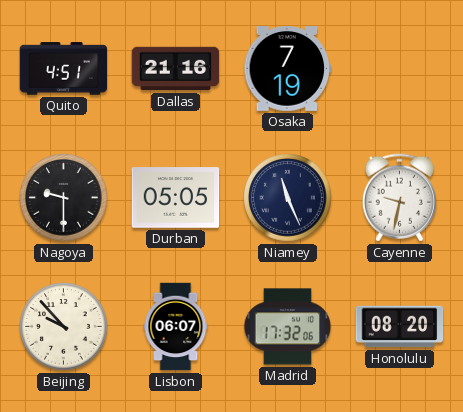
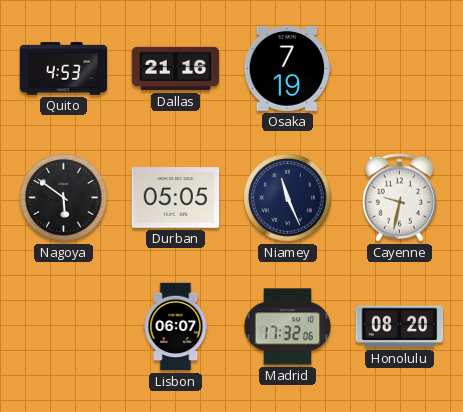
Quito: 4:51 -> 4:53
Nagoya: 9:30 -> 5:51
Beijing: 9:53 -> none
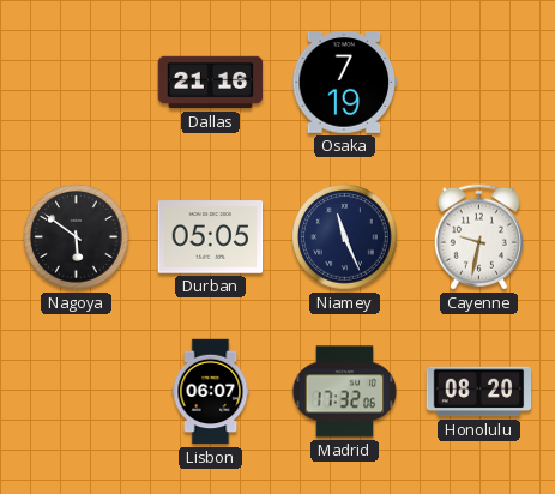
Quito: 4:53 -> none
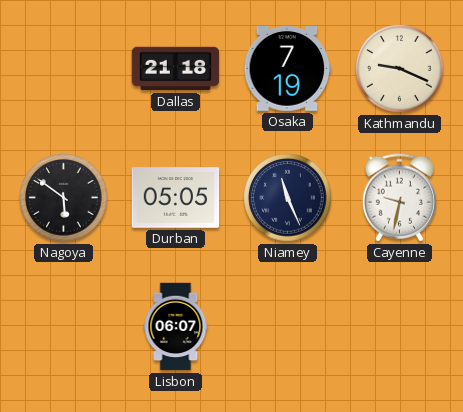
Dallas: 21:16 -> 21:18
Kathmandu: none -> 9:19
Madrid: 17:32 -> none
Honolulu: 08:20 -> none
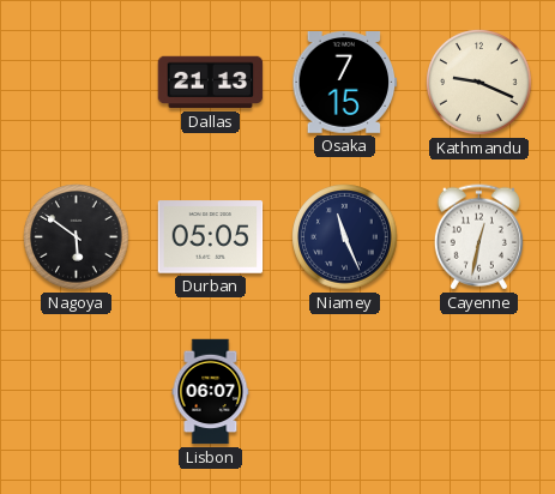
Dallas: 21:18 -> 21:13
Osaka: 7:19 -> 7:15
Cayenne: 9:32 -> 12:32
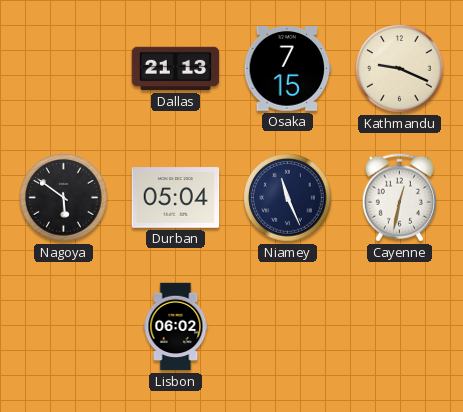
Durban: 05:05 -> 05:04
Lisbon: 06:07 -> 06:02
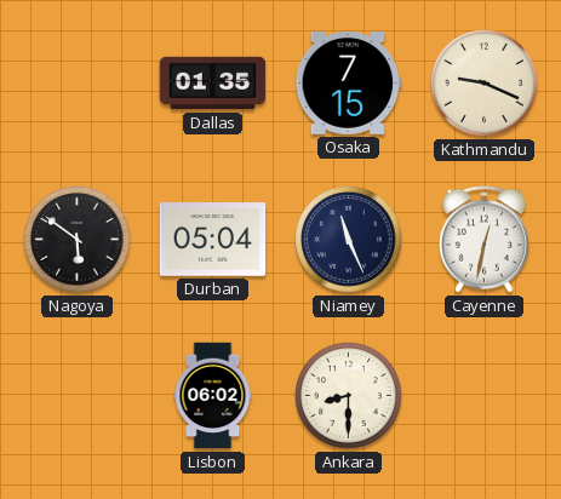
Dallas: 21:13 -> 01:35
Ankara: none -> 8:30
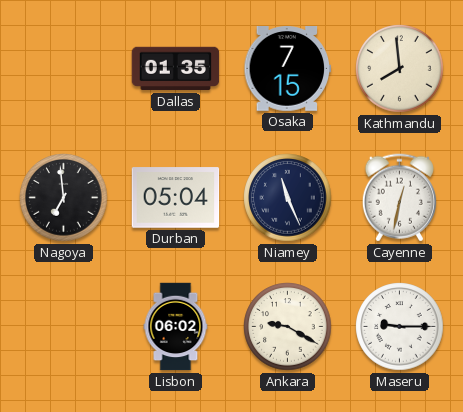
Kathmandu: 9:19 -> 7:59
Nagoya: 5:51 -> 6:59
Ankara: 8:30 -> 9:20
Maseru: none -> 9:15
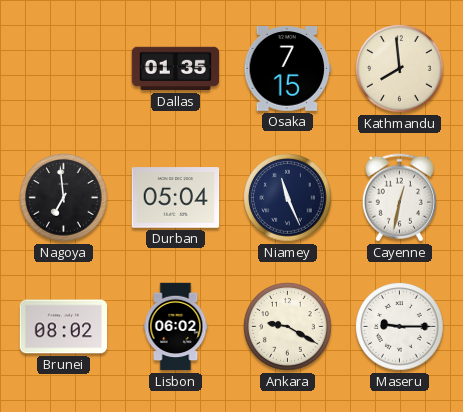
Brunei: none -> 08:02
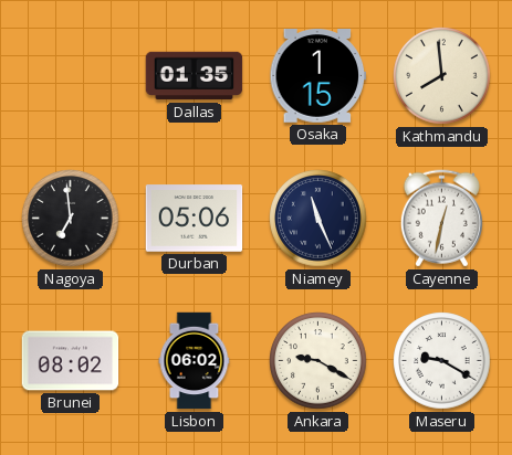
Osaka: 7:15 -> 1:15
Durban: 05:04 -> 05:06
Maseru: 9:15 -> 9:20
